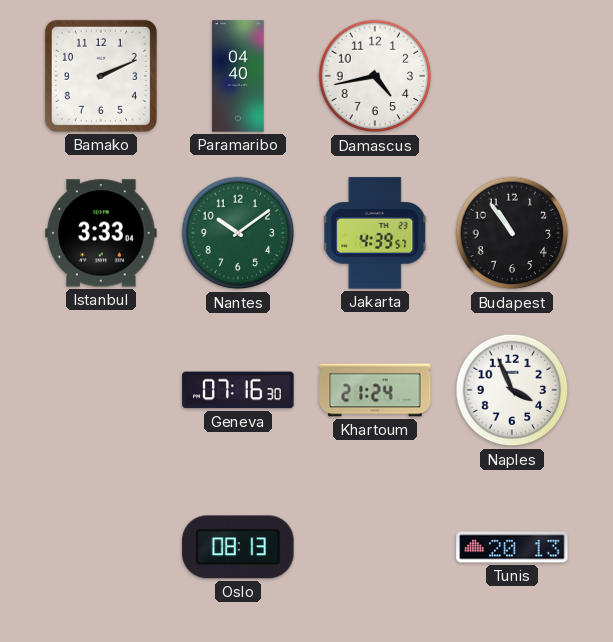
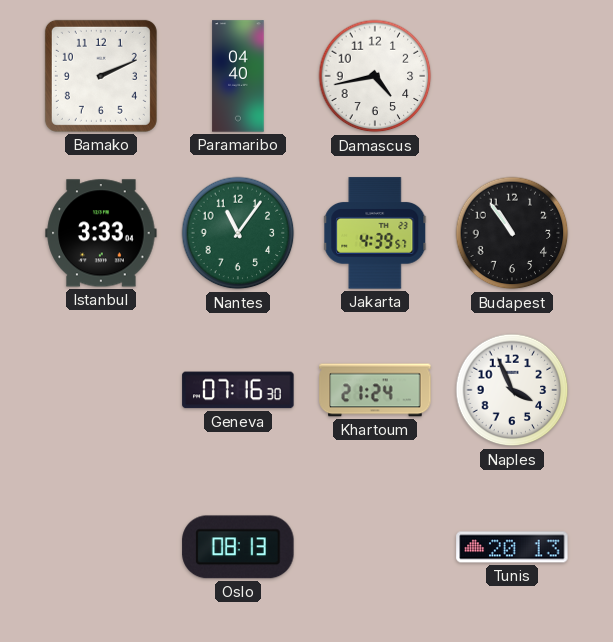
Nantes: 10:09 -> 11:06
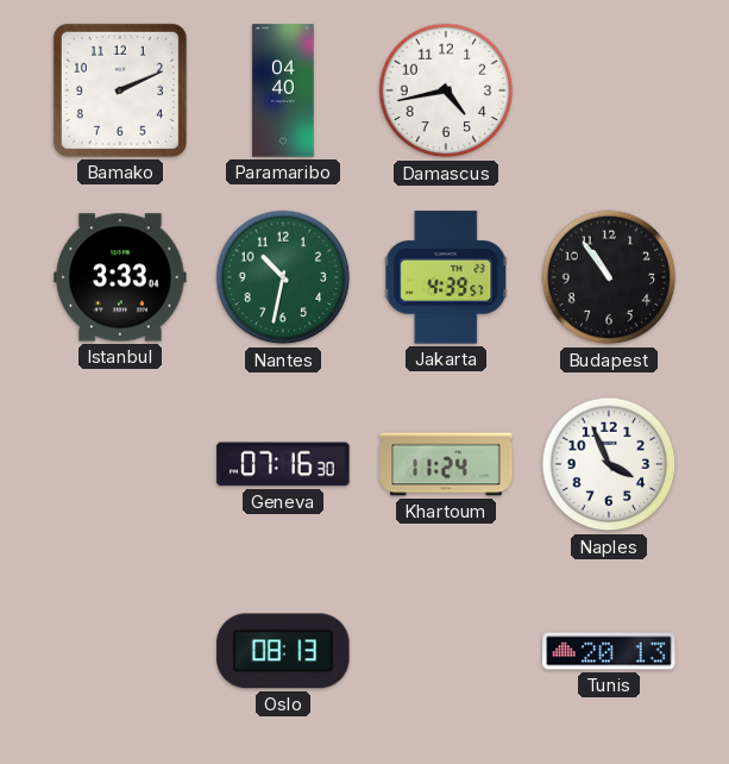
Nantes: 11:06 -> 10:32
Khartoum: 21:24 -> 11:24
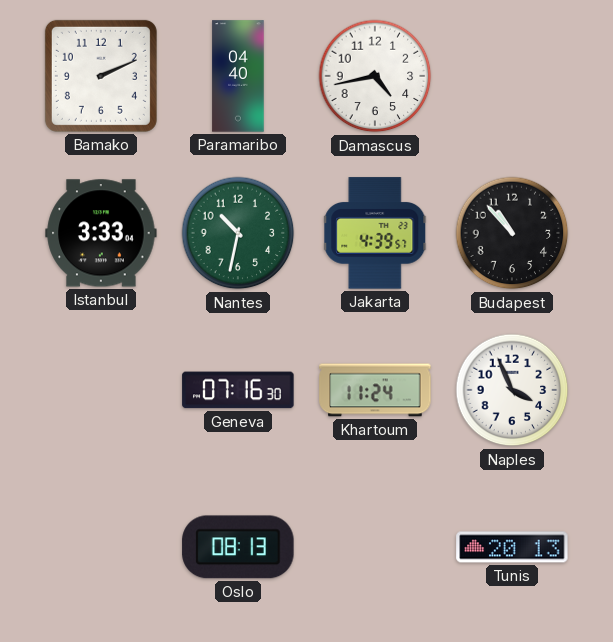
Budapest: 10:54 -> 10:53
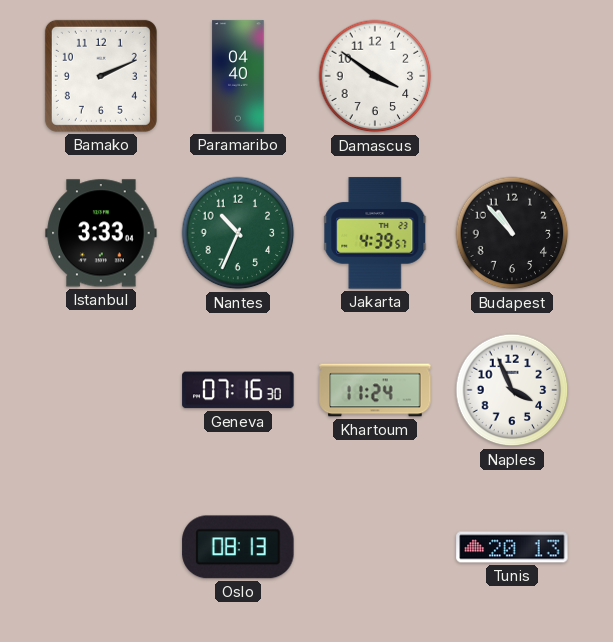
Damascus: 4:43 -> 3:51
Nantes: 10:32 -> 10:34
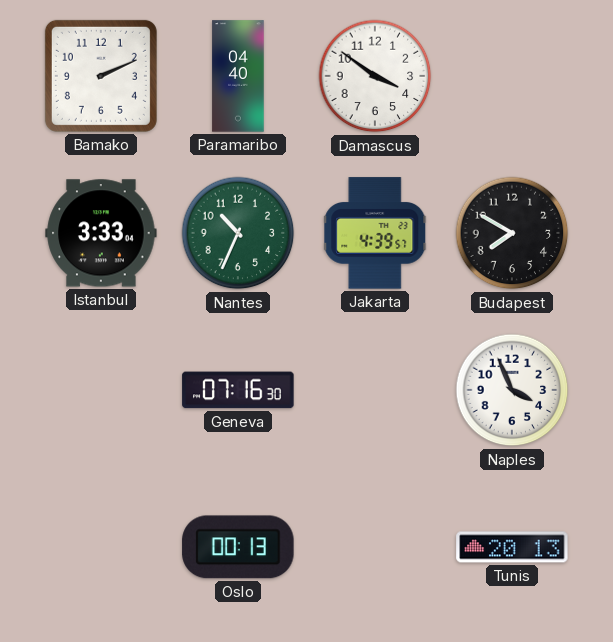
Budapest: 10:53 -> 7:50
Khartoum: 11:24 -> none
Oslo: 08:13 -> 00:13
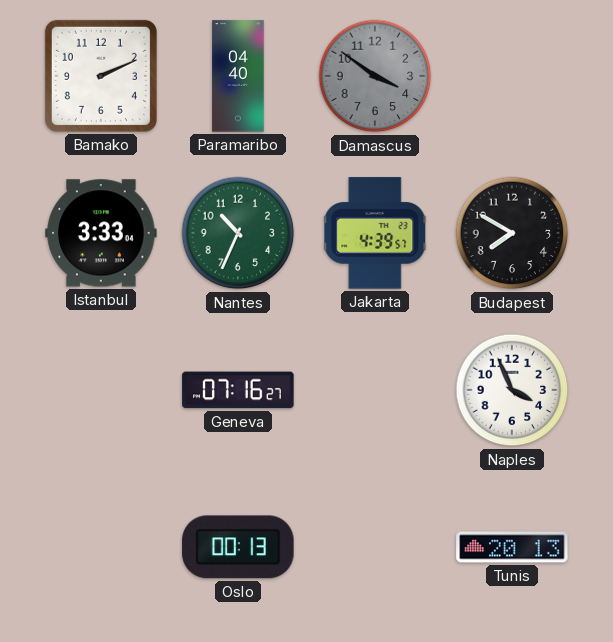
Damascus dial: white -> grey
Geneva: 07:16:30 -> 07:16:27
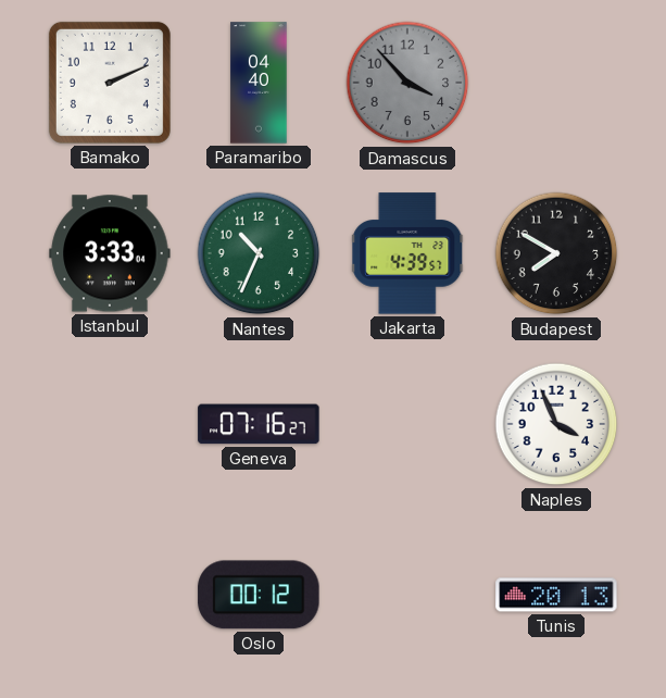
Damascus: 3:51 -> 3:53
Oslo: 00:13 -> 00:12
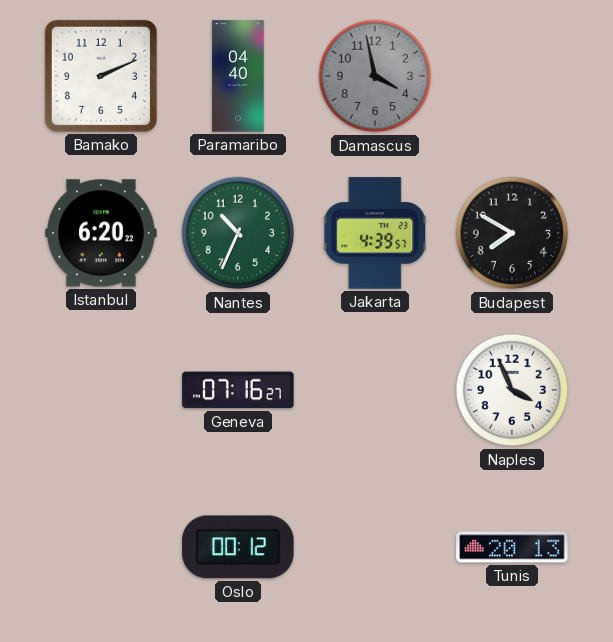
Damascus: 3:53 -> 3:58
Istanbul: 3:33 -> 6:20
